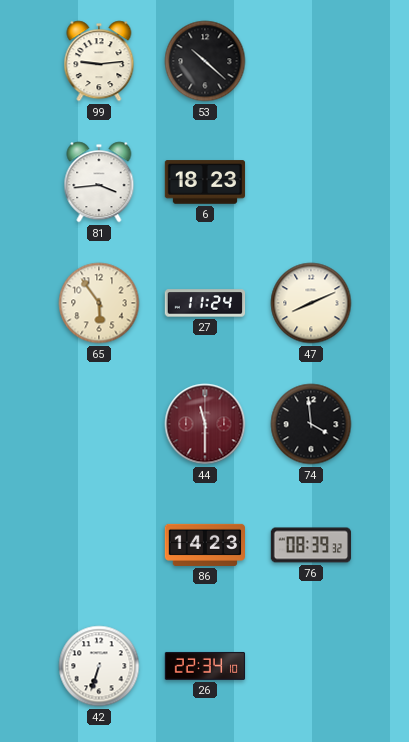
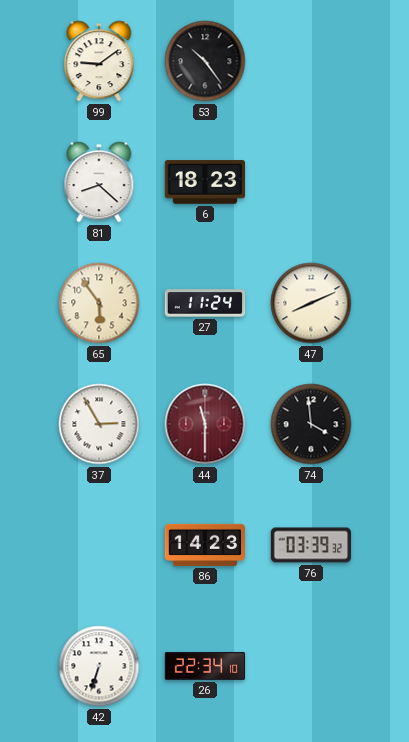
99: 9:14 -> 9:09
53: 10:22 -> 10:24
81: 3:44 -> 8:22
37: none -> 2:55
76: 08:39 -> 03:39
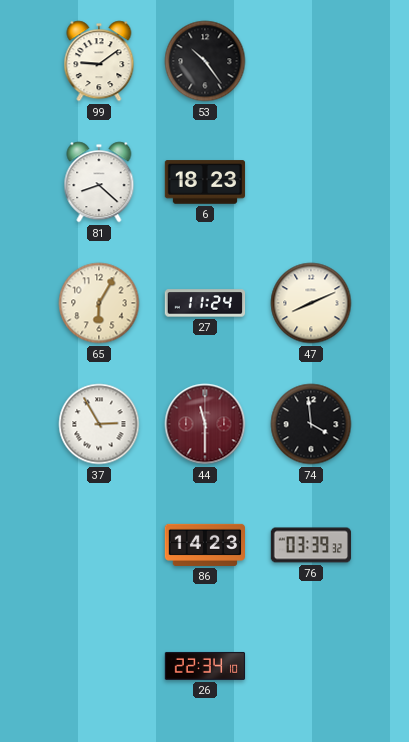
65: 5:54 -> 6:05
42: 6:33 -> none
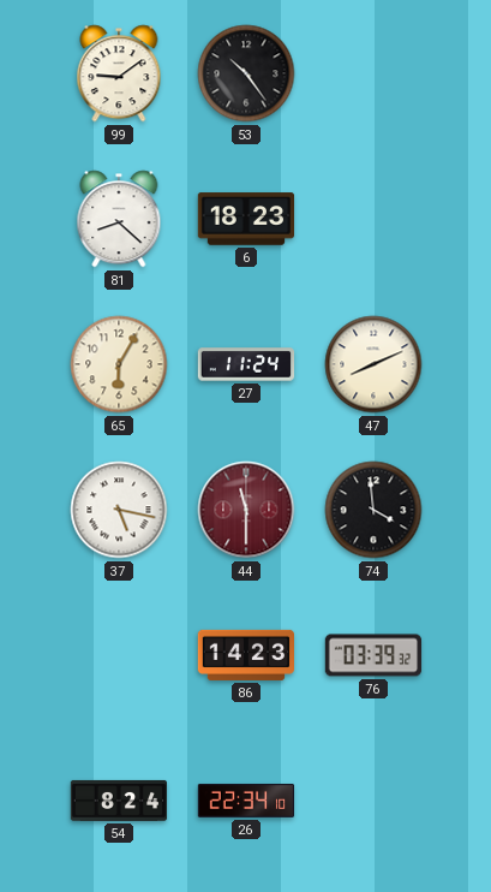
37: 2:55 -> 5:17
54: none -> 8:24
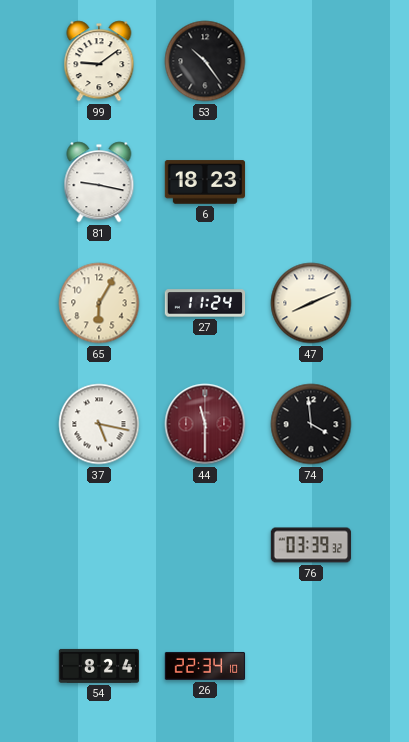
81: 8:22 -> 9:17
86: 14:23 -> none
